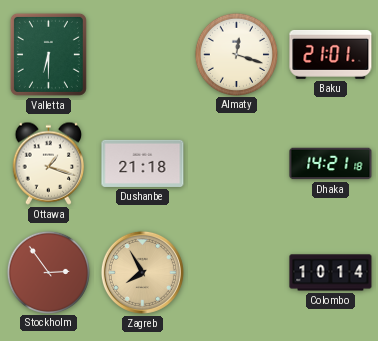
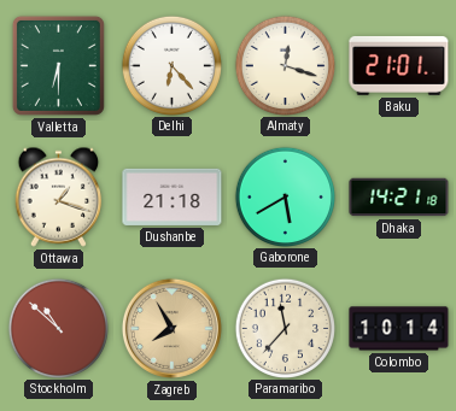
Delhi: none -> 6:23
Gaborone: none -> 5:40
Stockholm: 2:54 -> 10:52
Paramaribo: none -> 11:37
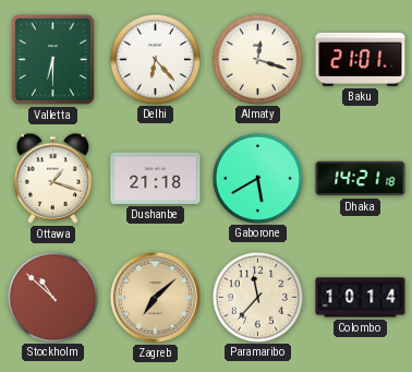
Zagreb: 7:55 -> 7:08
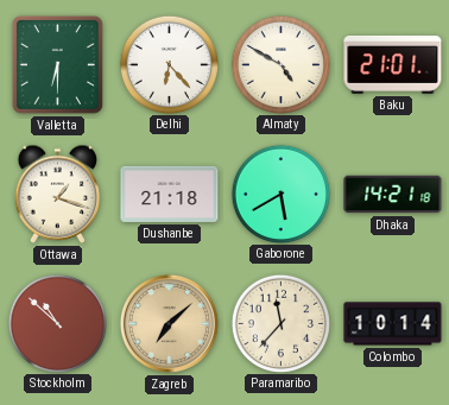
Almaty: 12:18 -> 4:50
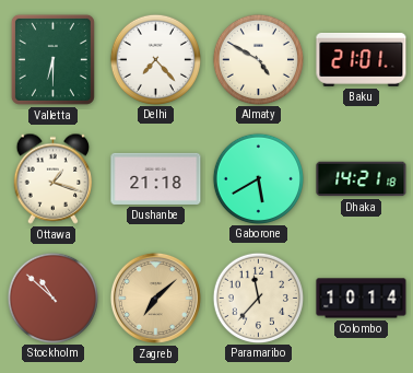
Delhi: 6:23 -> 7:23
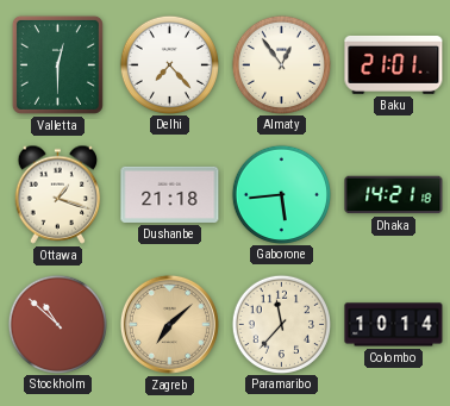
Valletta: 6:30 -> 12:30
Almaty: 4:50 -> 12:54
Gaborone: 5:40 -> 5:44
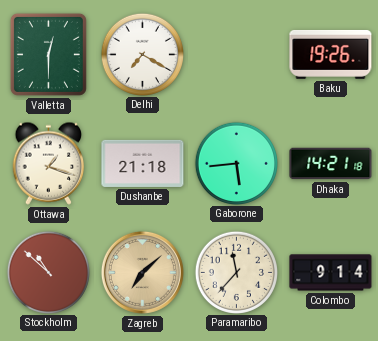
Delhi: 7:23 -> 7:20
Almaty: 12:54 -> none
Baku: 21:01 -> 19:26
Colombo: 10:14 -> 9:14
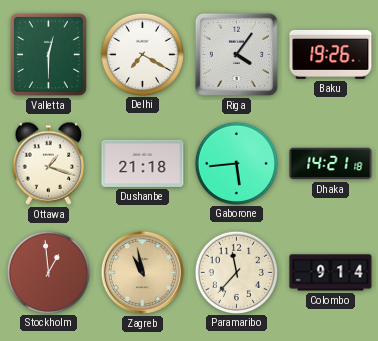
Riga: none -> 4:06
Stockholm: 10:52 -> 12:59
Zagreb: 7:08 -> 10:58
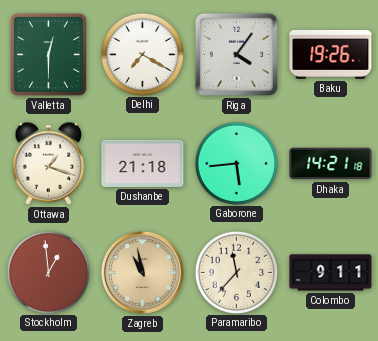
Colombo: 9:14 -> 9:11
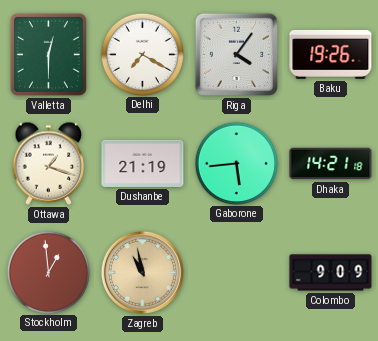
Dushanbe: 21:18 -> 21:19
Paramaribo: 11:37 -> none
Colombo: 9:11 -> 9:09
